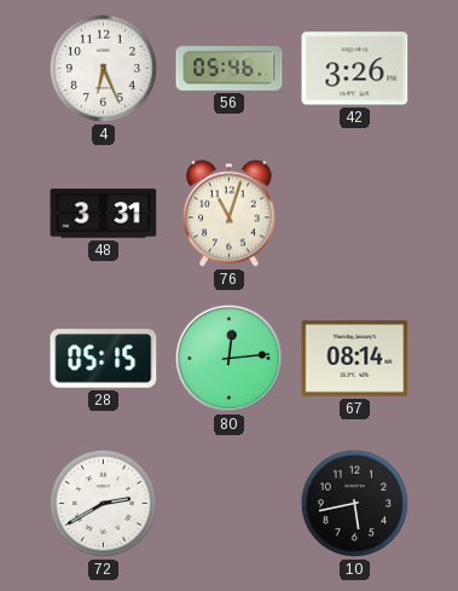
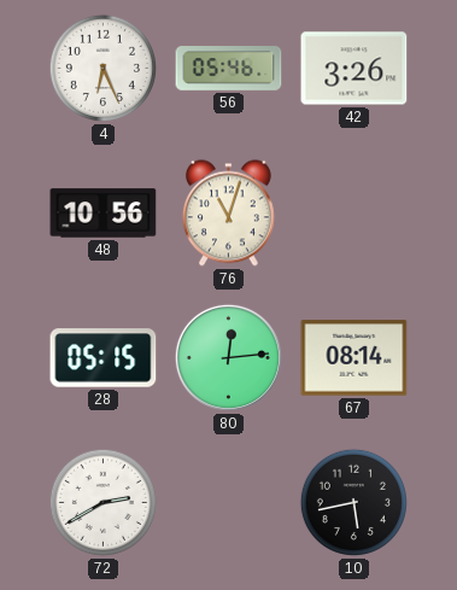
48: 3:31 -> 10:56
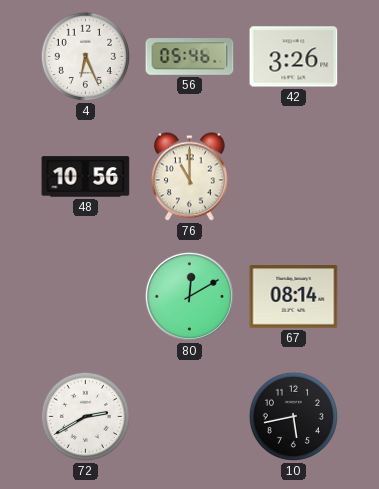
76: 11:03 -> 11:00
28: 05:15 -> none
80: 12:14 -> 12:10
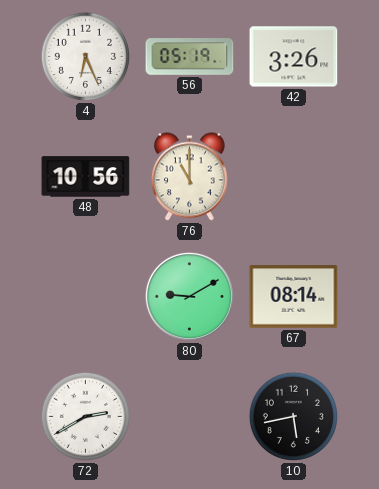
56: 05:46 -> 05:19
80: 12:10 -> 9:10
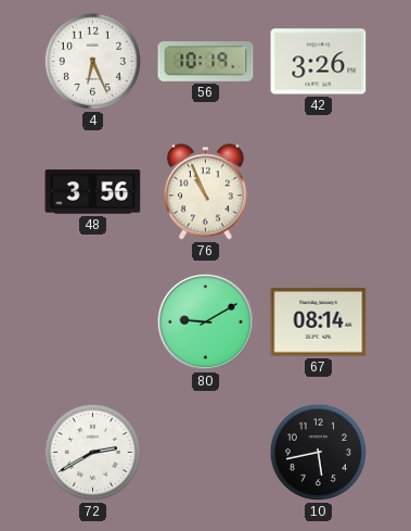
56: 05:19 -> 10:19
48: 10:56 -> 3:56
76: 11:00 -> 10:56
